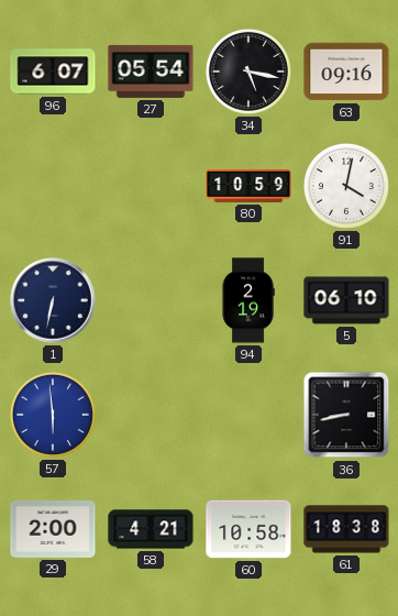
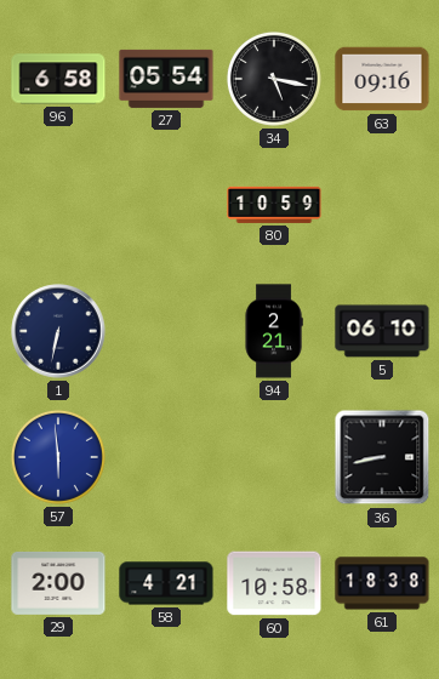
96: 6:07 -> 6:58
91: 4:02 -> none
94: 2:19 -> 2:21
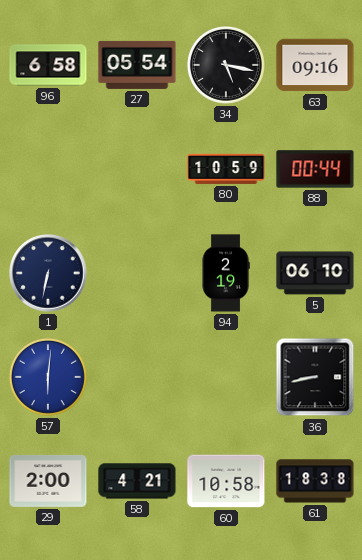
88: none -> 00:44
94: 2:21 -> 2:19
57: 5:59 -> 6:01
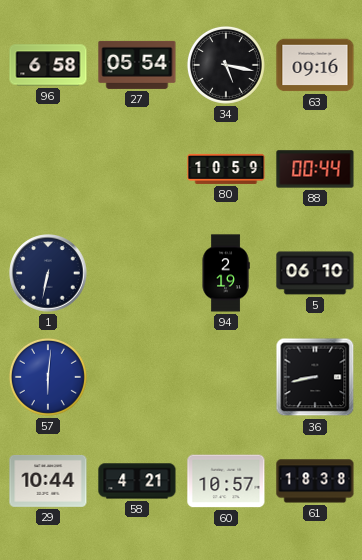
29: 2:00 -> 10:44
60: 10:58 -> 10:57
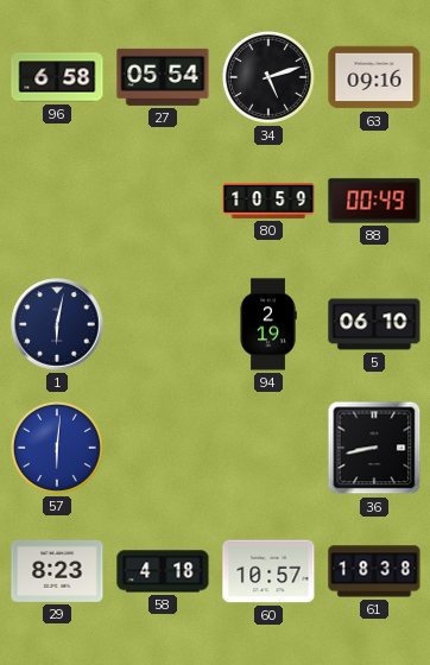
34: 5:17 -> 5:12
88: 00:44 -> 00:49
1: 6:32 -> 6:02
29: 10:44 -> 8:23
58: 4:21 -> 4:18
